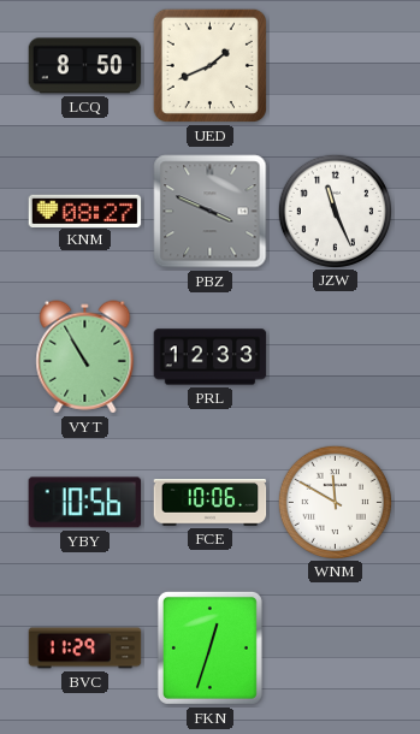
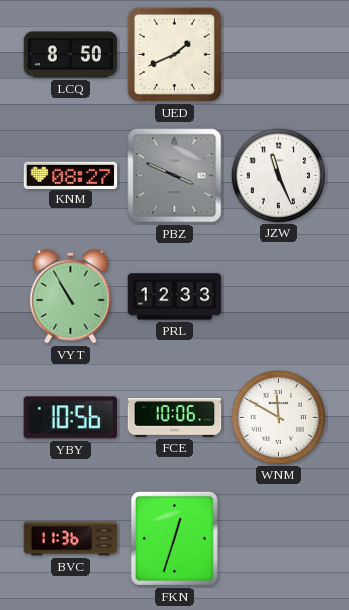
BVC: 11:29 -> 11:36
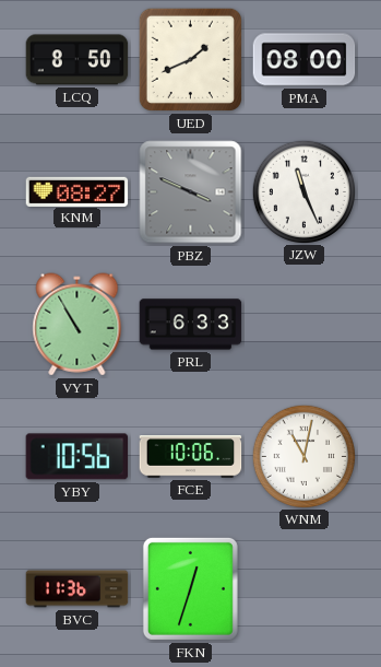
PMA: none -> 08:00
PRL: 12:33 -> 6:33
WNM: 11:50 -> 11:02
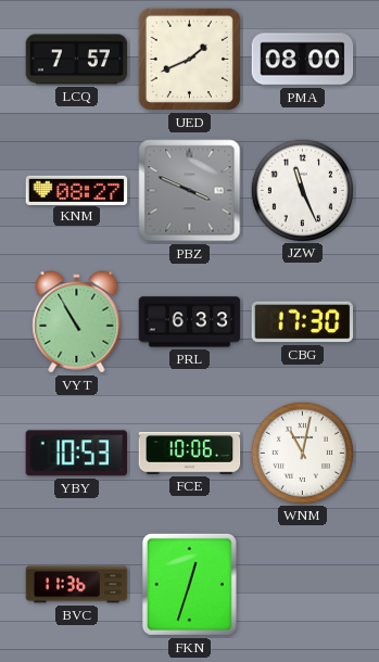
LCQ: 8:50 -> 7:57
CBG: none -> 17:30
YBY: 10:56 -> 10:53
